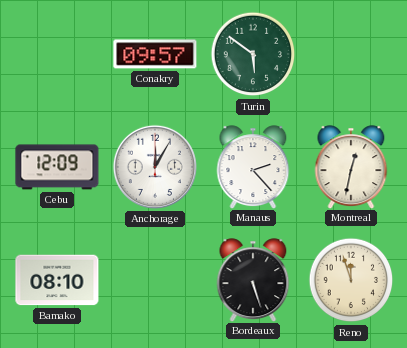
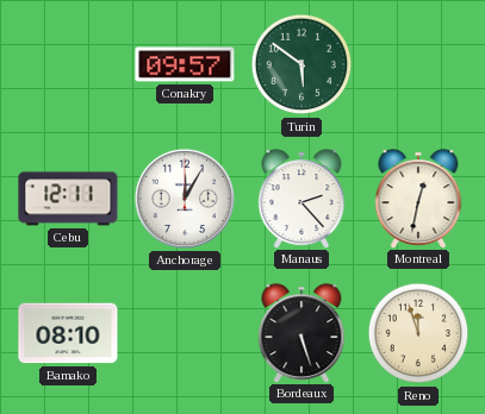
Cebu: 12:09 -> 12:11
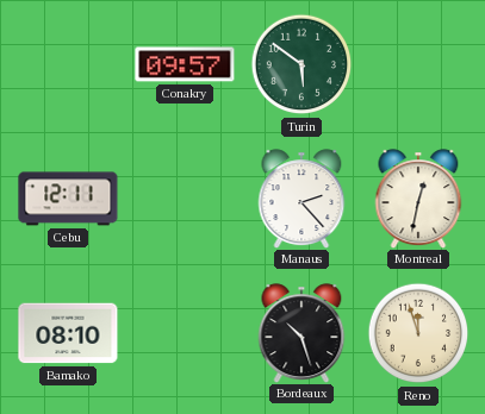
Anchorage: 12:05 -> none
Bordeaux: 5:27 -> 10:27
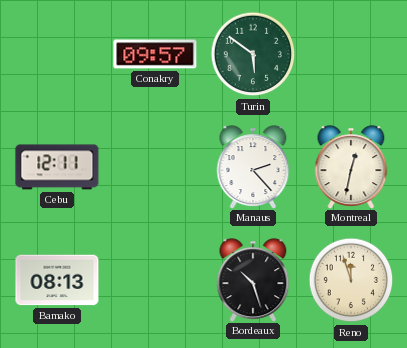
Bamako: 08:10 -> 08:13
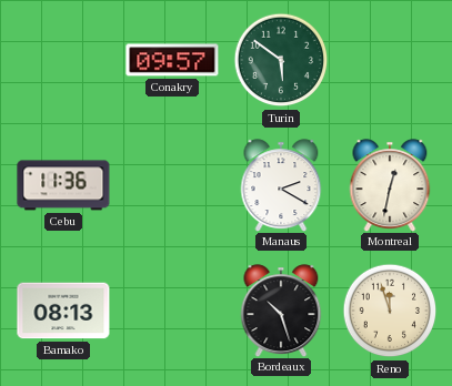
Cebu: 12:11 -> 11:36
Manaus: 2:23 -> 2:20
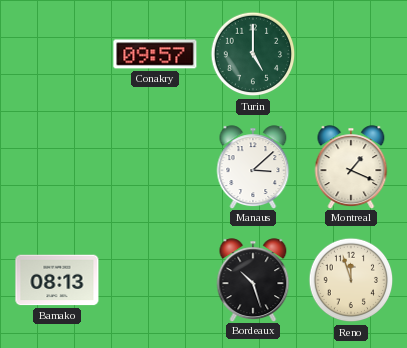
Turin: 5:51 -> 5:00
Cebu: 11:36 -> none
Manaus: 2:20 -> 3:08
Montreal: 12:32 -> 1:19
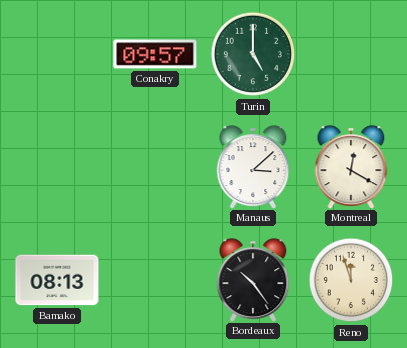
Montreal: 1:19 -> 12:20
Bordeaux: 10:27 -> 10:24
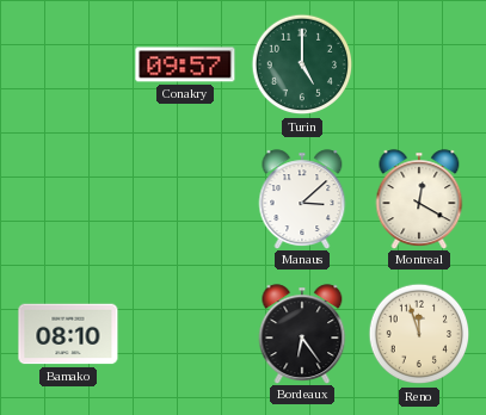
Bamako: 08:13 -> 08:10
Bordeaux: 10:24 -> 6:24
